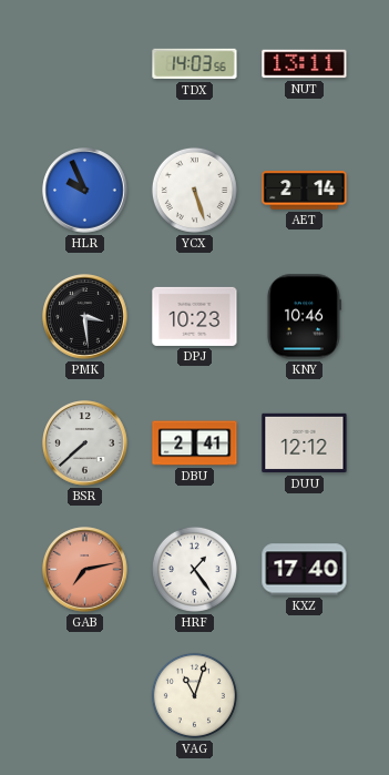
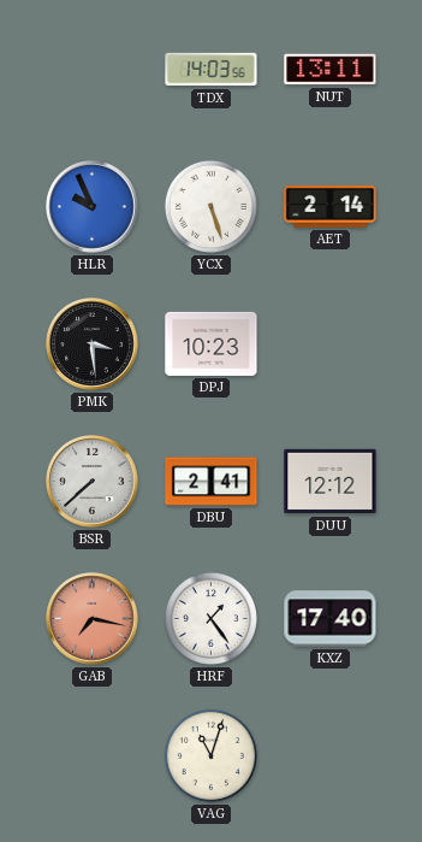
KNY: 10:46 -> none
GAB: 7:13 -> 7:17
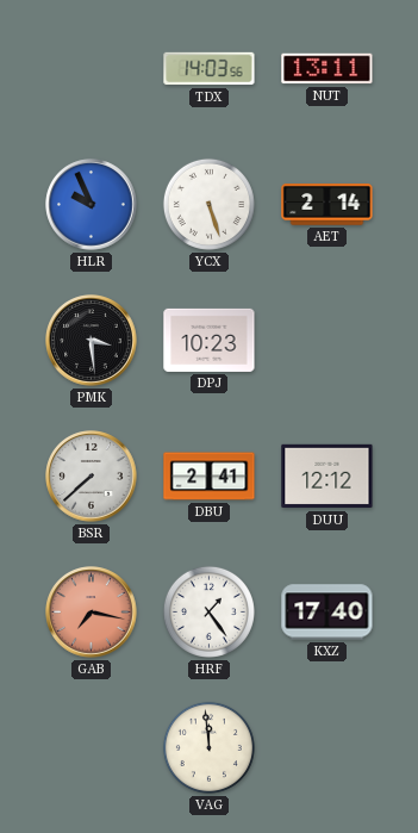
VAG: 11:03 -> 11:59
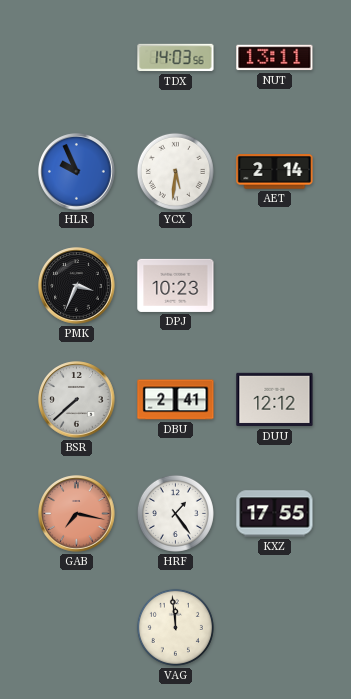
YCX: 5:27 -> 5:31
PMK: 3:29 -> 3:34
KXZ: 17:40 -> 17:55
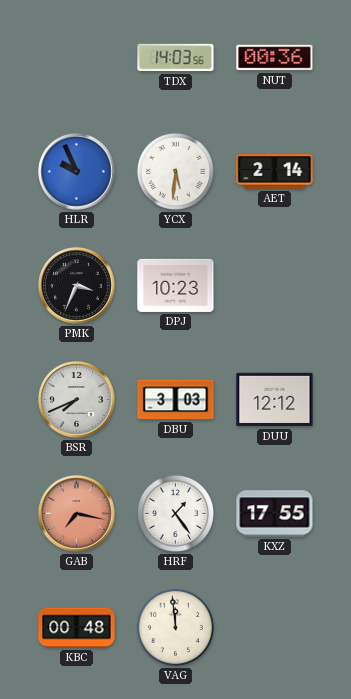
NUT: 13:11 -> 00:36
BSR: 7:38 -> 7:41
DBU: 2:41 -> 3:03
KBC: none -> 00:48
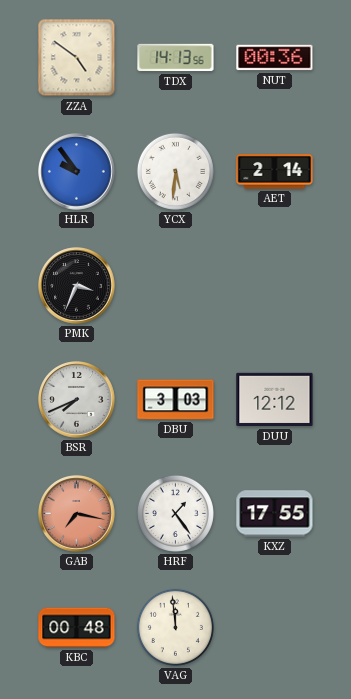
ZZA: none -> 4:51
TDX: 14:03 -> 14:13
HLR: 9:56 -> 9:54
DPJ: 10:23 -> none
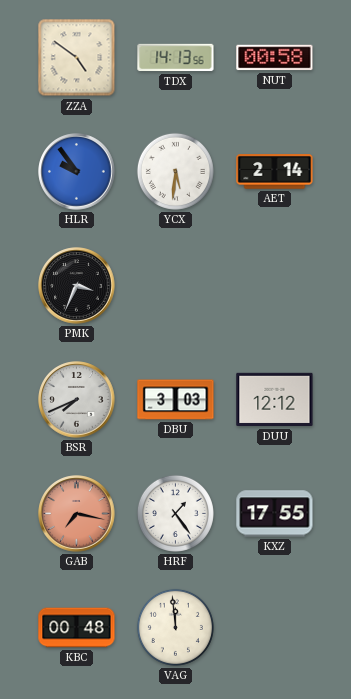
NUT: 00:36 -> 00:58
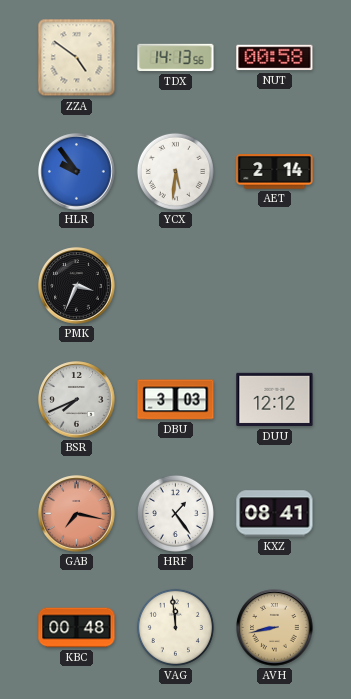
KXZ: 17:55 -> 08:41
AVH: none -> 8:43
